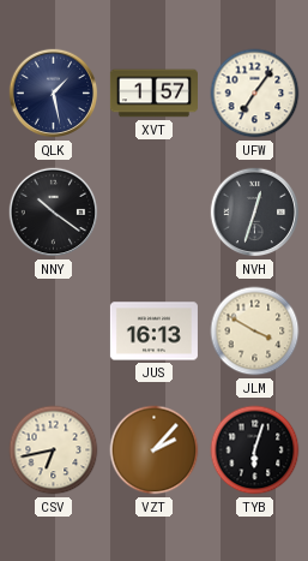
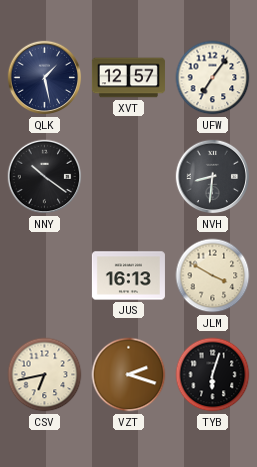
XVT: 1:57 -> 12:57
NVH: 12:33 -> 8:31
VZT: 2:07 -> 2:18
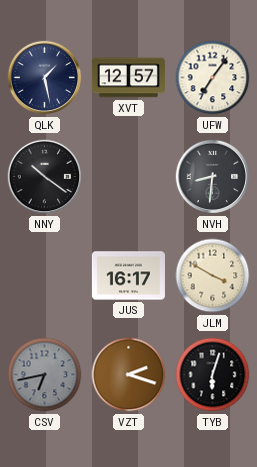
JUS: 16:13 -> 16:17
CSV dial: cream -> grey
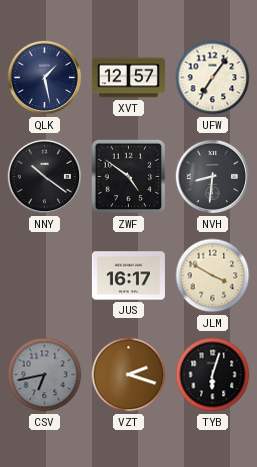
ZWF: none -> 4:51
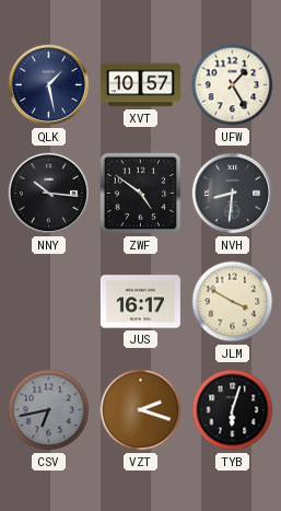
XVT: 12:57 -> 10:57
UFW: 7:06 -> 1:25
NNY: 10:21 -> 10:16
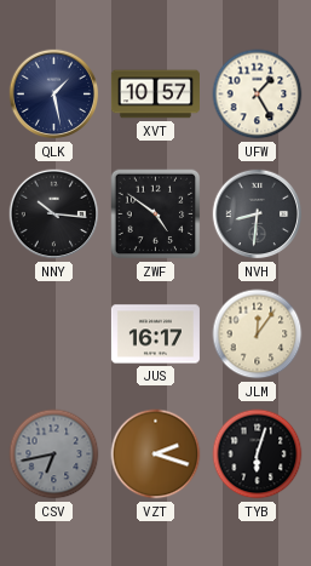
JLM: 3:50 -> 12:06
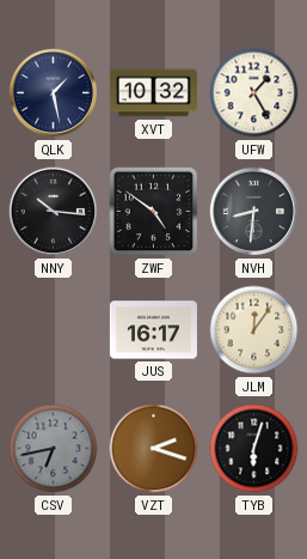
XVT: 10:57 -> 10:32
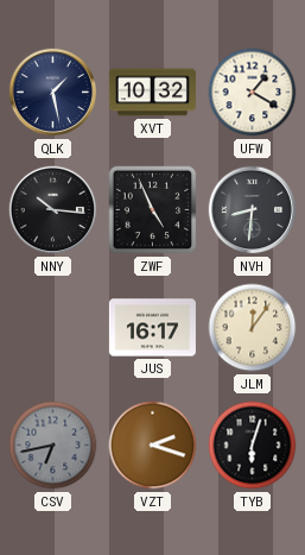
UFW: 1:25 -> 1:20
ZWF: 4:51 -> 4:56
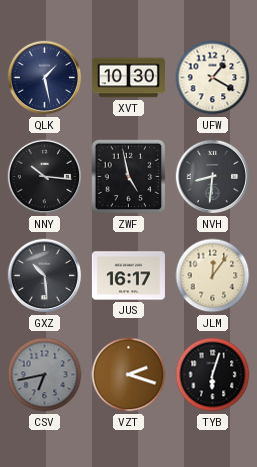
XVT: 10:32 -> 10:30
ZWF: 4:56 -> 4:58
GXZ: none -> 10:29
